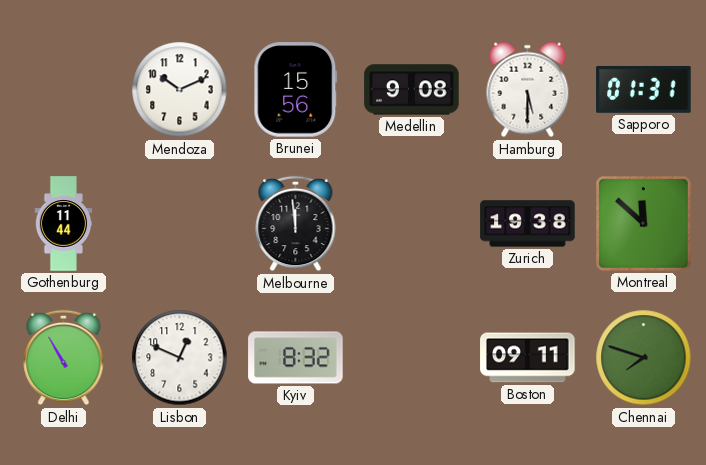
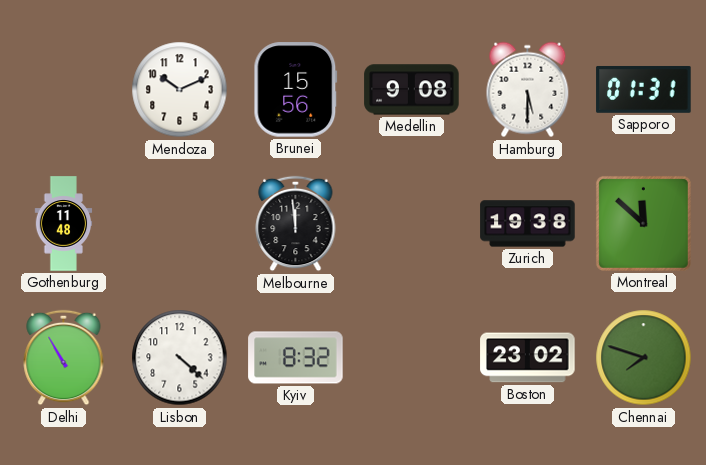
Gothenburg: 11:44 -> 11:48
Lisbon: 12:49 -> 4:22
Boston: 09:11 -> 23:02
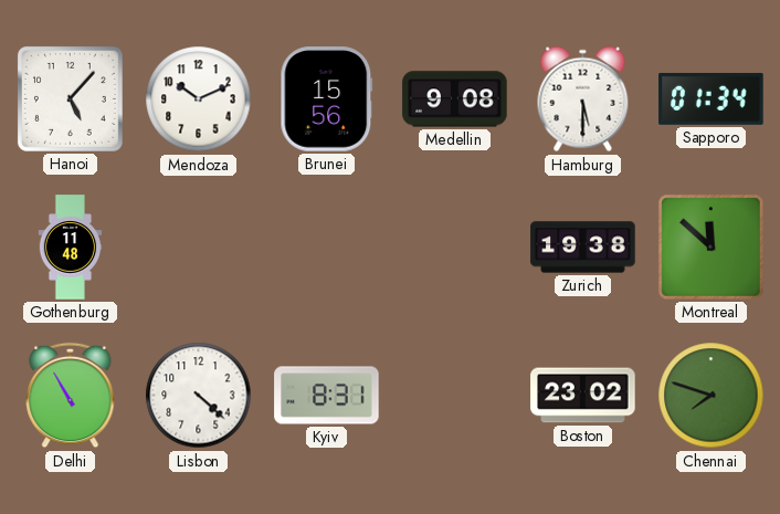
Hanoi: none -> 5:07
Sapporo: 01:31 -> 01:34
Melbourne: 11:59 -> none
Kyiv: 8:32 -> 8:31
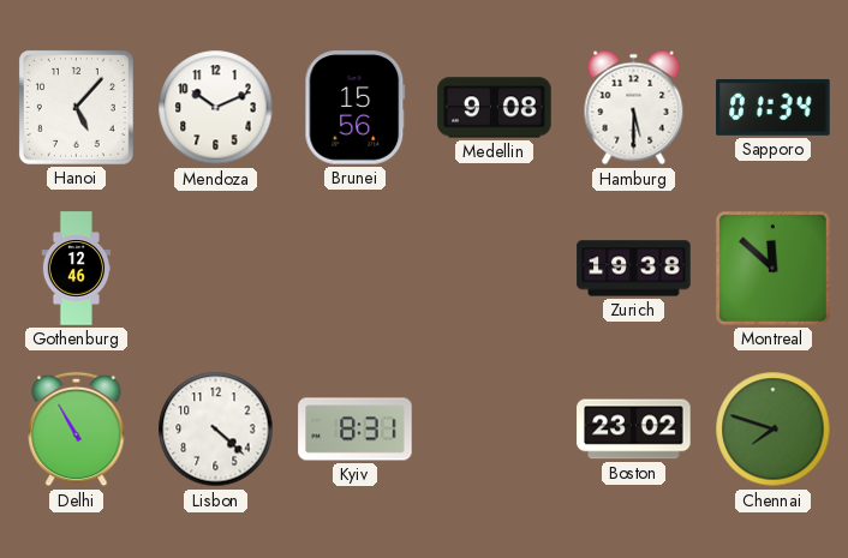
Gothenburg: 11:48 -> 12:46
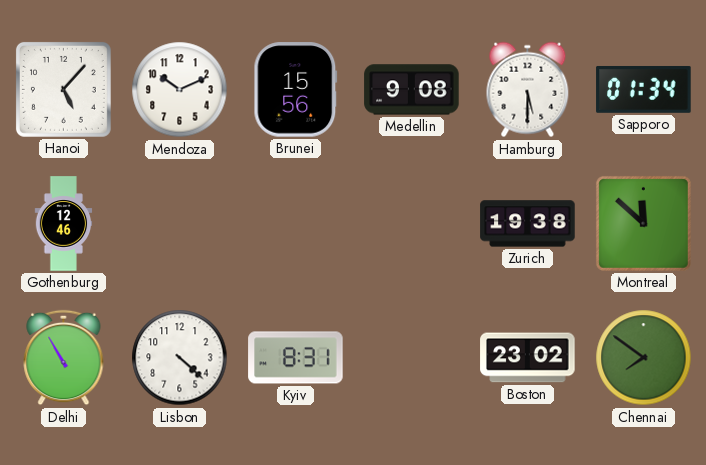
Chennai: 7:48 -> 7:51
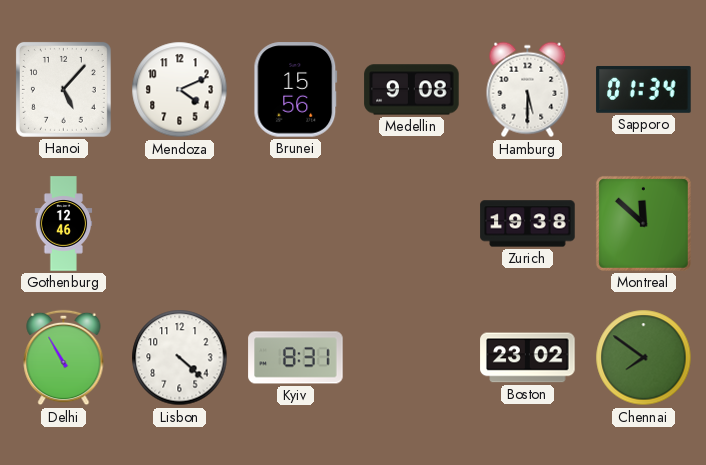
Mendoza: 10:11 -> 4:11
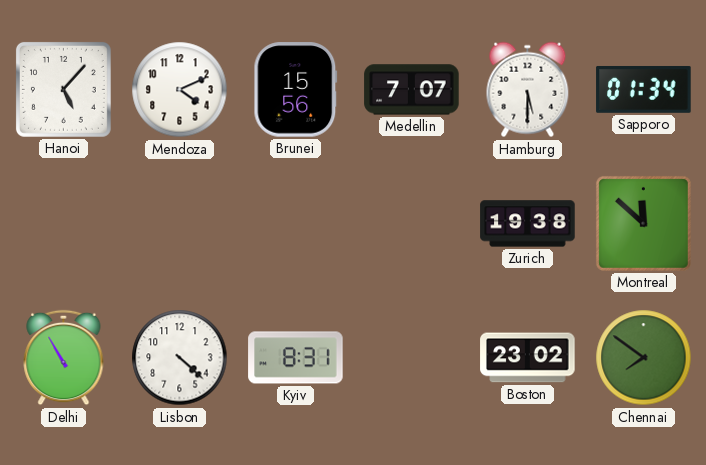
Medellin: 9:08 -> 7:07
Gothenburg: 12:46 -> none
